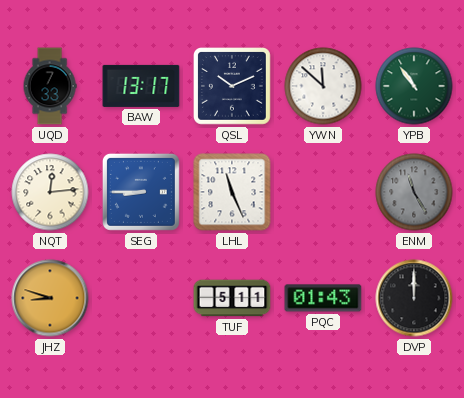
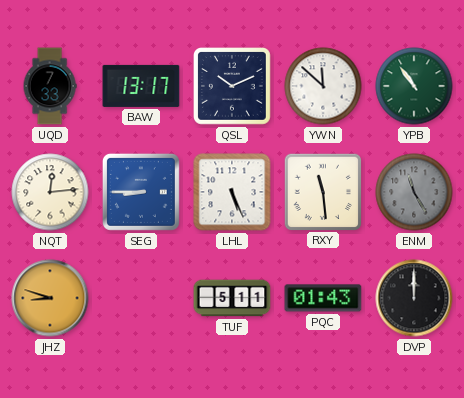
LHL: 11:26 -> 5:26
RXY: none -> 11:29
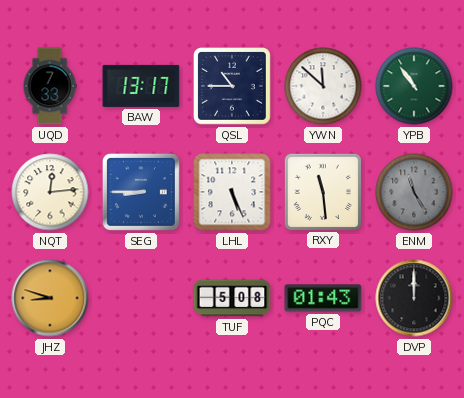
QSL: 10:11 -> 10:45
TUF: 5:11 -> 5:08
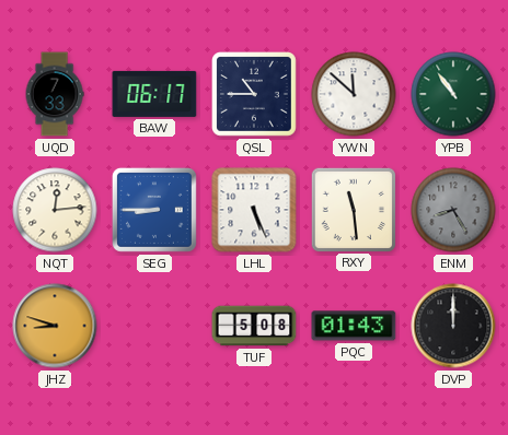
BAW: 13:17 -> 06:17
ENM: 11:25 -> 8:25
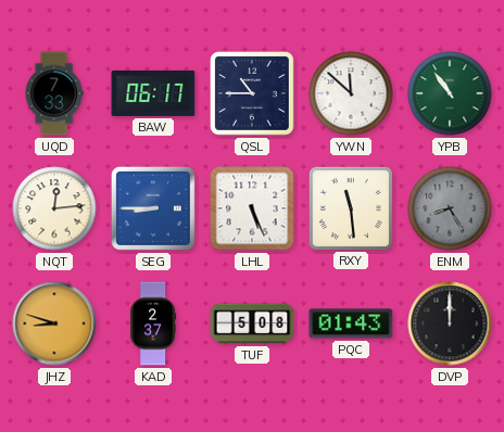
KAD: none -> 2:37
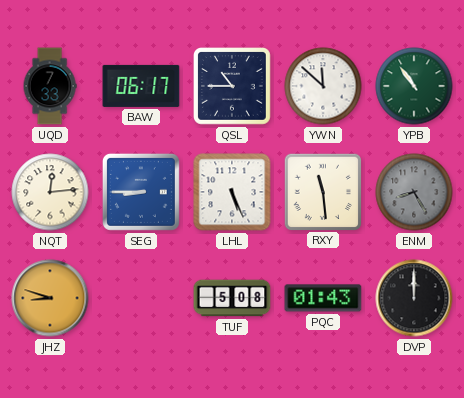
KAD: 2:37 -> none
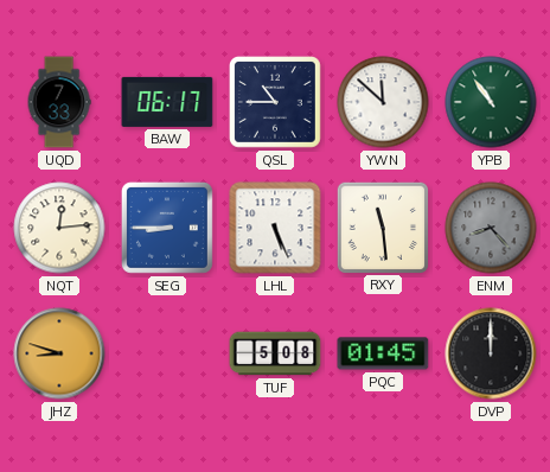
ENM: 8:25 -> 8:23
PQC: 01:43 -> 01:45
